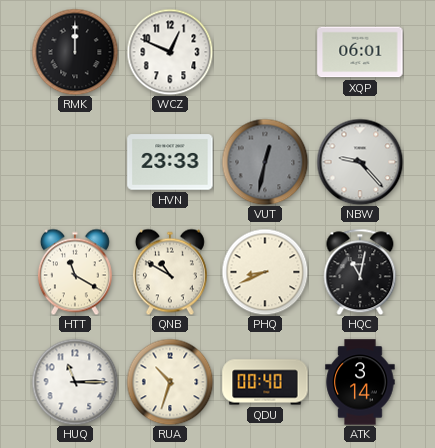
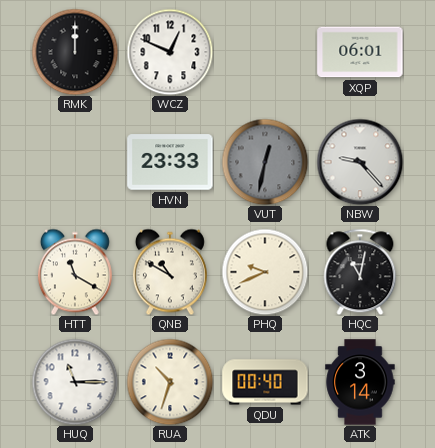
PHQ: 8:41 -> 9:41
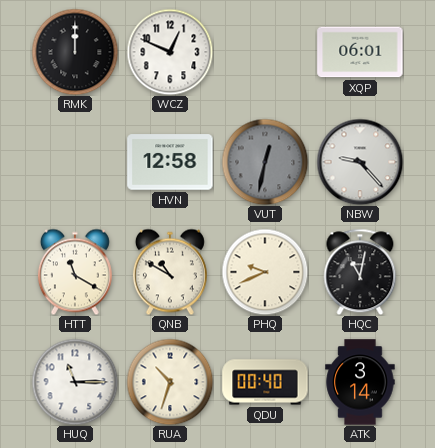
HVN: 23:33 -> 12:58
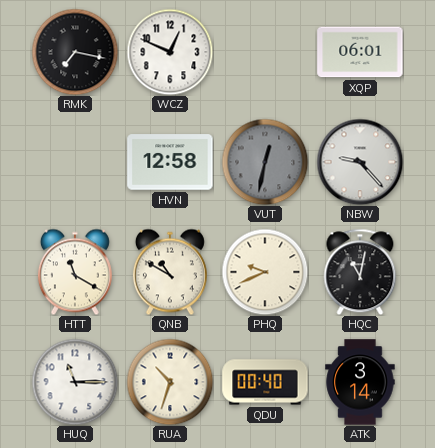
RMK: 12:00 -> 7:17
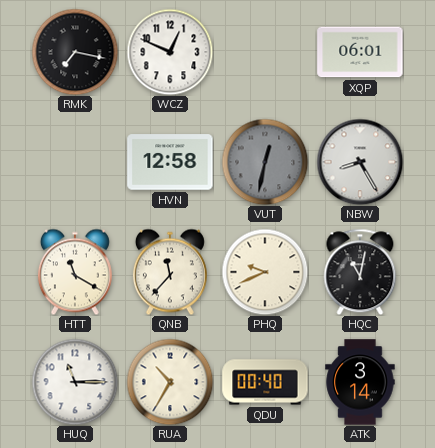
NBW: 9:23 -> 8:25
QNB: 10:50 -> 11:37
RUA: 10:33 -> 10:35
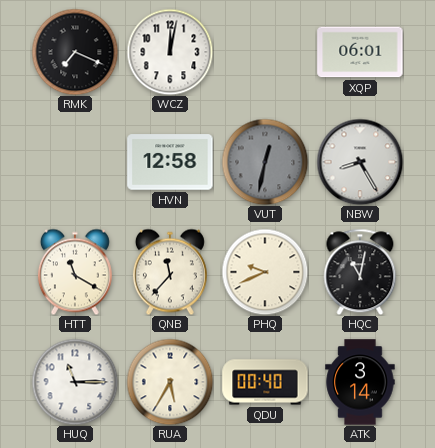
RMK: 7:17 -> 7:19
WCZ: 12:49 -> 12:02
RUA: 10:35 -> 5:35
